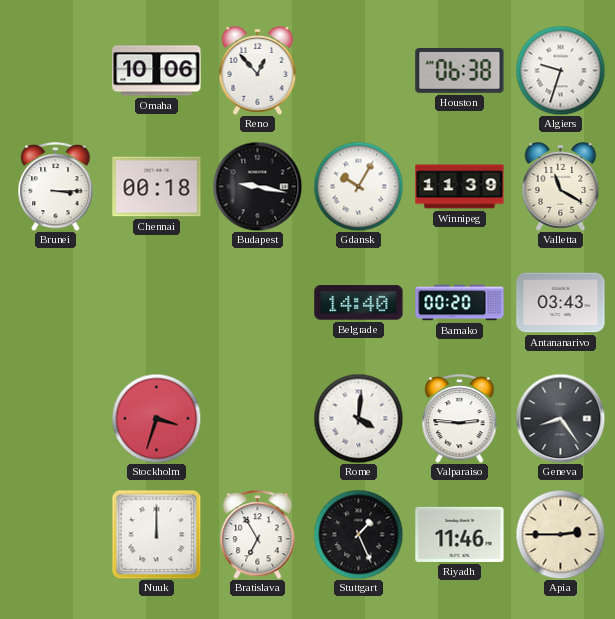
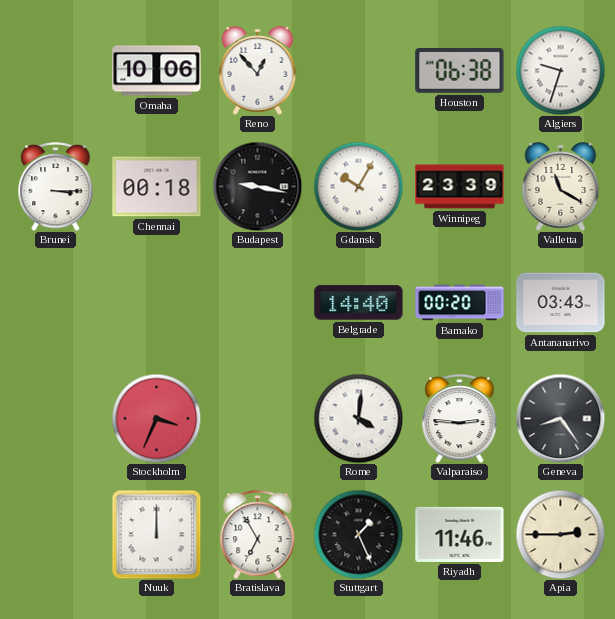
Winnipeg: 11:39 -> 23:39
Stockholm: 3:33 -> 3:34
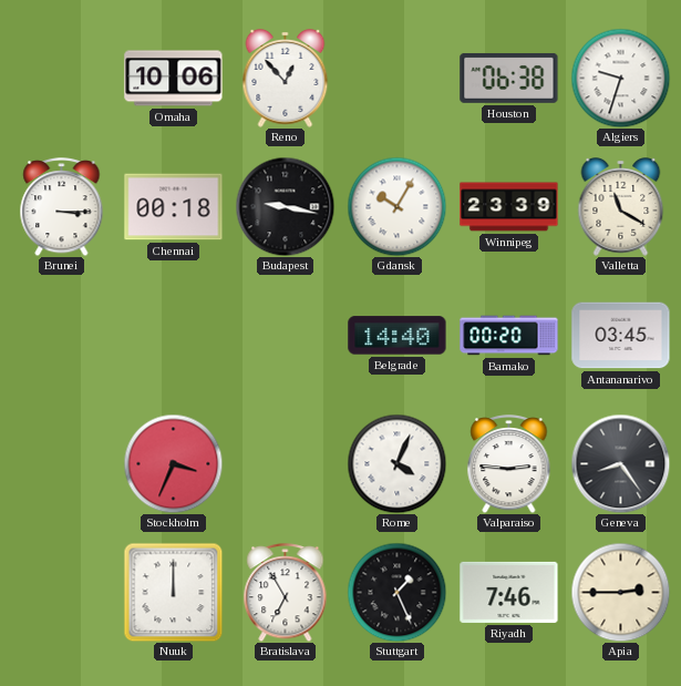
Antananarivo: 03:43 -> 03:45
Rome: 4:01 -> 4:04
Riyadh: 11:46 -> 7:46
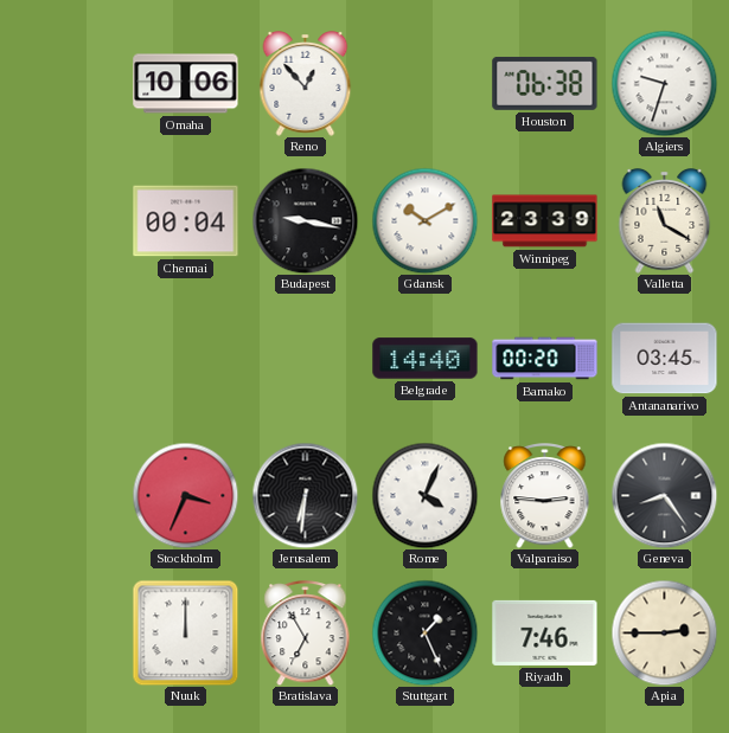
Brunei: 3:15 -> none
Chennai: 00:18 -> 00:04
Gdansk: 10:05 -> 10:10
Jerusalem: none -> 6:31
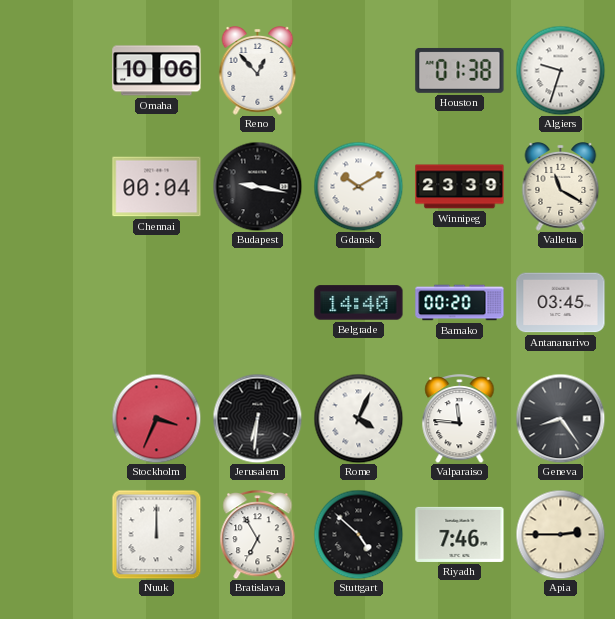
Houston: 06:38 -> 01:38
Valparaiso: 2:46 -> 11:46
Stuttgart: 1:26 -> 4:52
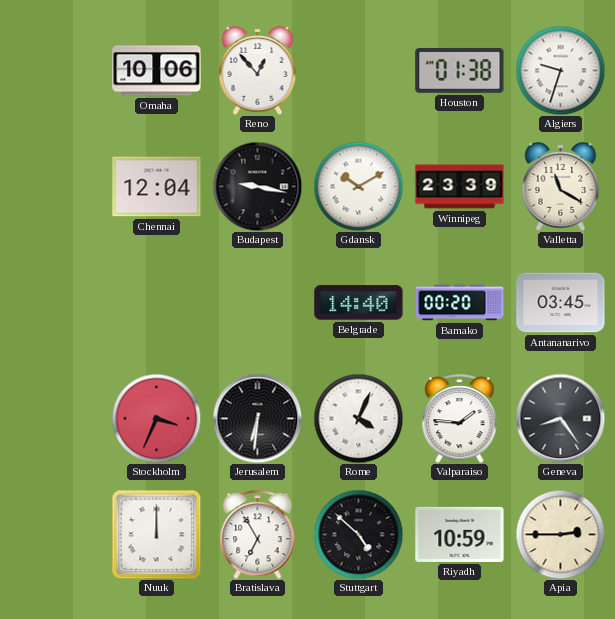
Chennai: 00:04 -> 12:04
Valparaiso: 11:46 -> 1:46
Riyadh: 7:46 -> 10:59
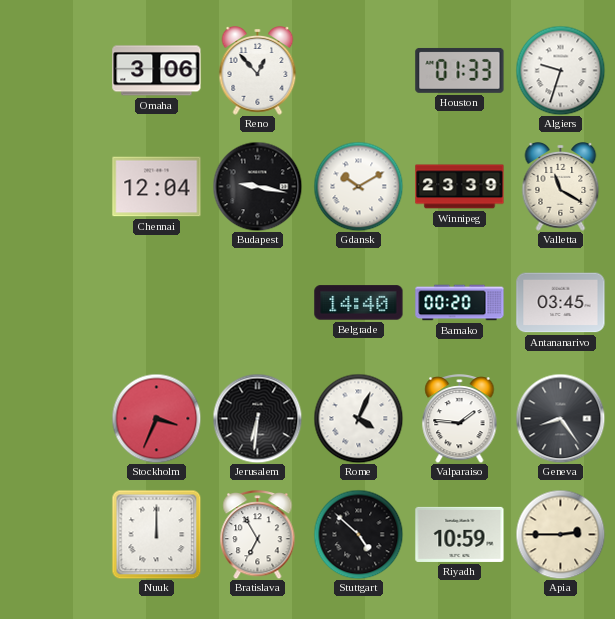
Omaha: 10:06 -> 3:06
Houston: 01:38 -> 01:33
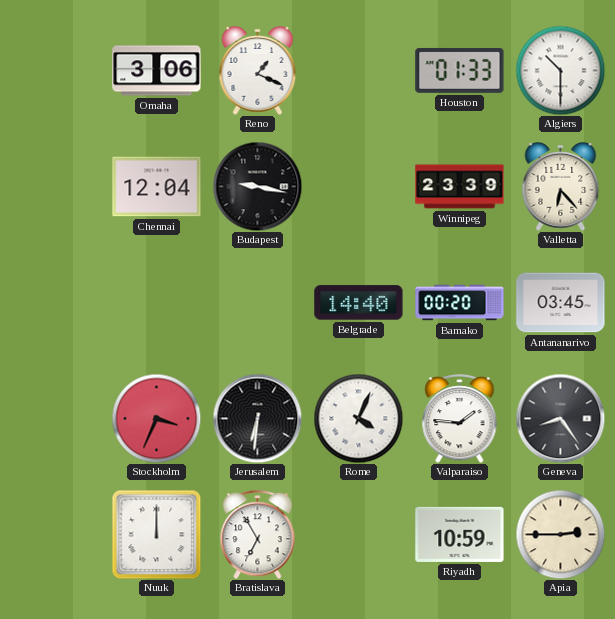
Reno: 12:53 -> 1:19
Algiers: 9:33 -> 10:30
Gdansk: 10:10 -> none
Valletta: 11:20 -> 6:23
Stuttgart: 4:52 -> none
